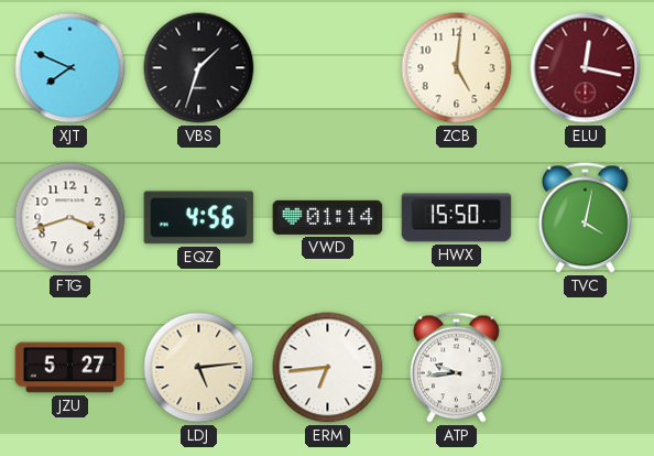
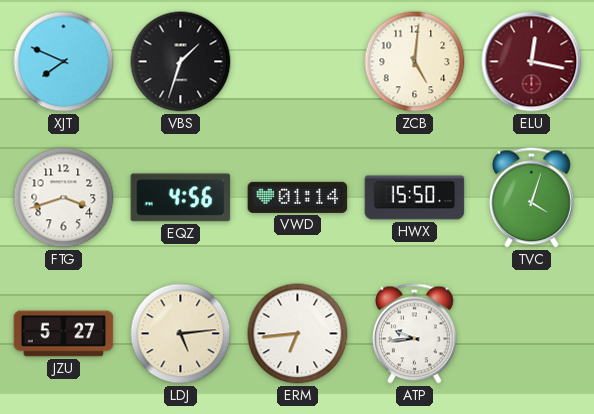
TVC: 4:02 -> 4:03
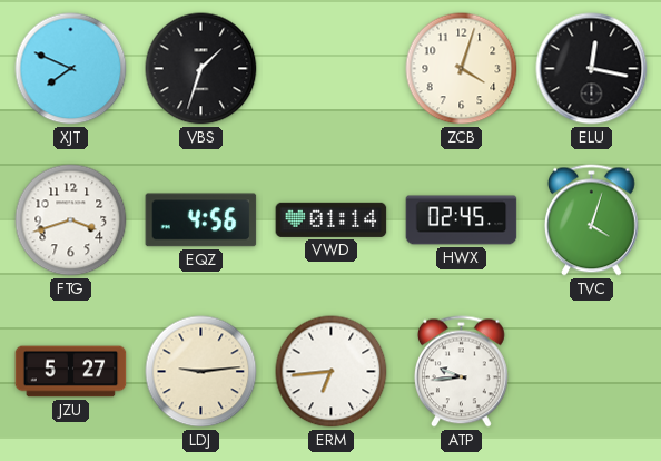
ZCB: 5:01 -> 4:03
ELU dial: burgundy -> black
HWX: 15:50 -> 02:45
LDJ: 5:14 -> 9:14
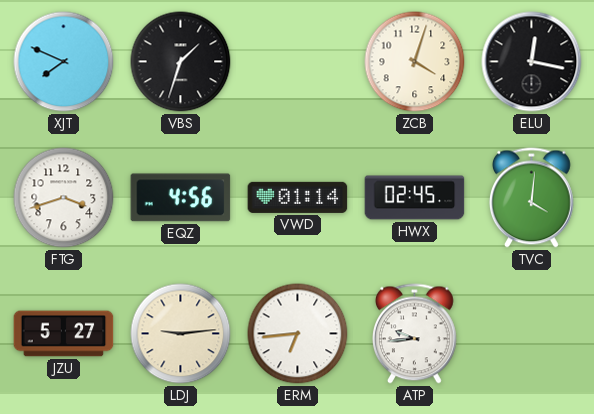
TVC: 4:03 -> 4:01
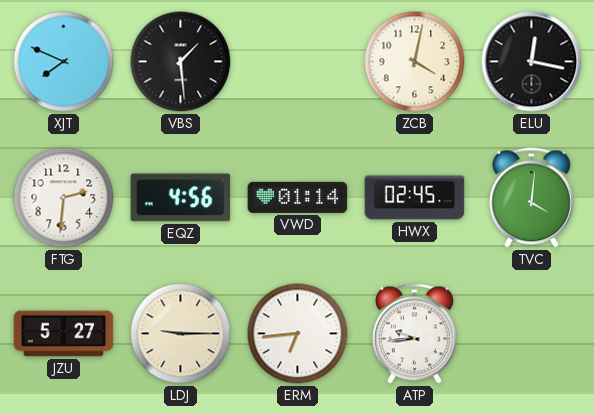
VBS: 1:33 -> 1:29
ZCB: 4:03 -> 4:02
FTG: 3:42 -> 2:31
LDJ: 9:14 -> 9:15
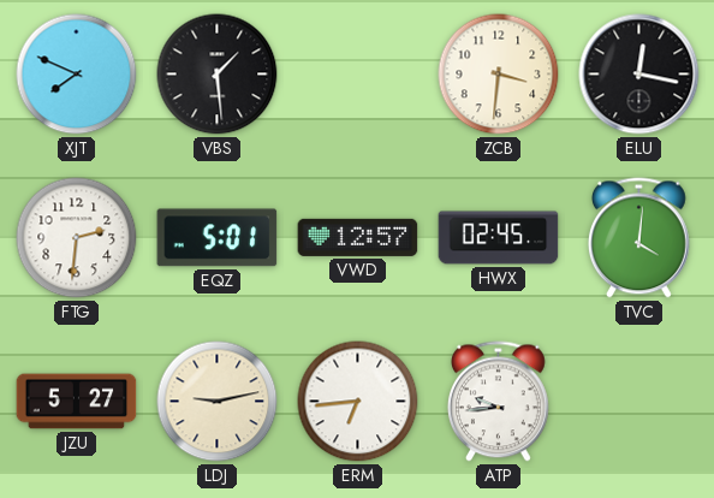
ZCB: 4:02 -> 3:31
EQZ: 4:56 -> 5:01
VWD: 01:14 -> 12:57
LDJ: 9:15 -> 9:13
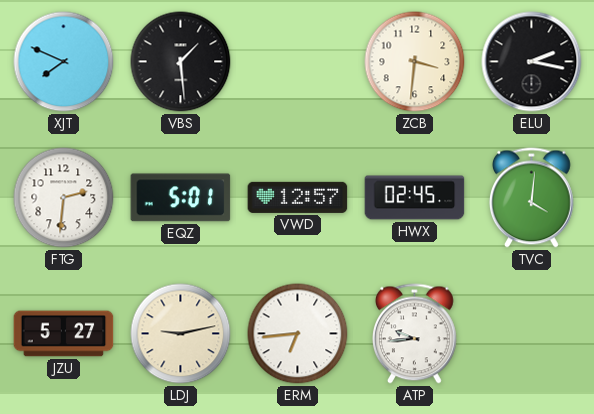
ELU: 12:17 -> 2:17
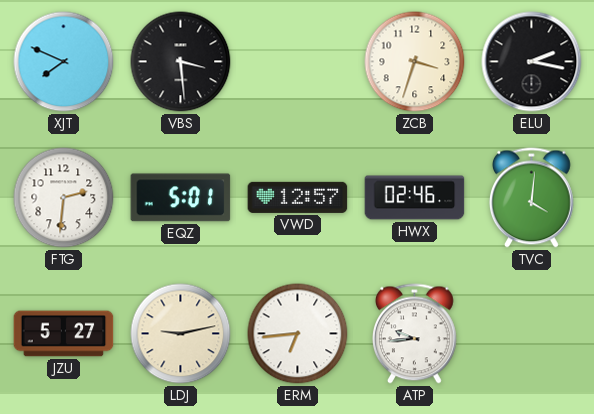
VBS: 1:29 -> 3:29
ZCB: 3:31 -> 3:33
HWX: 02:45 -> 02:46
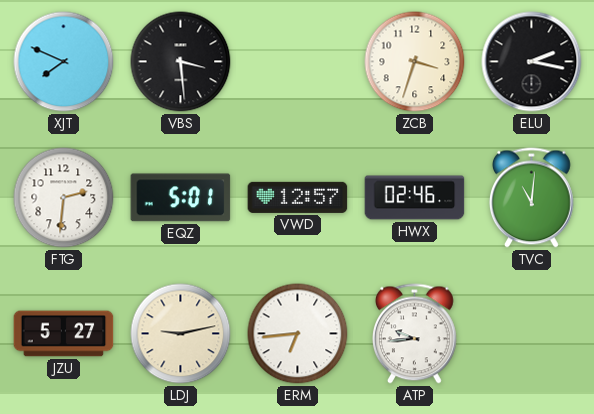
TVC: 4:01 -> 11:01
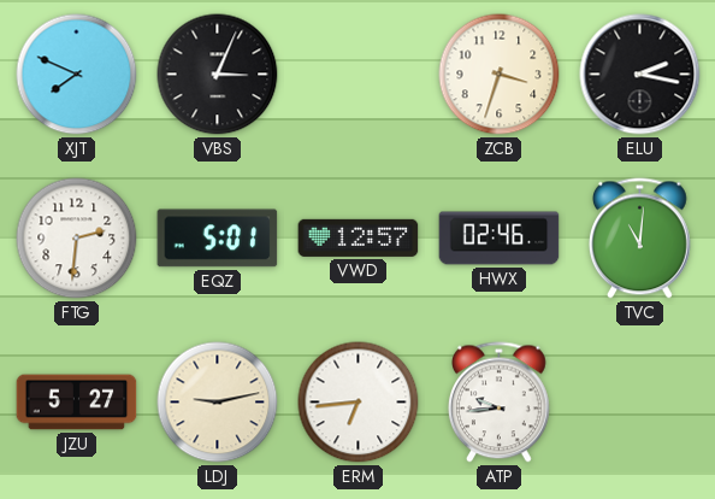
VBS: 3:29 -> 3:04
